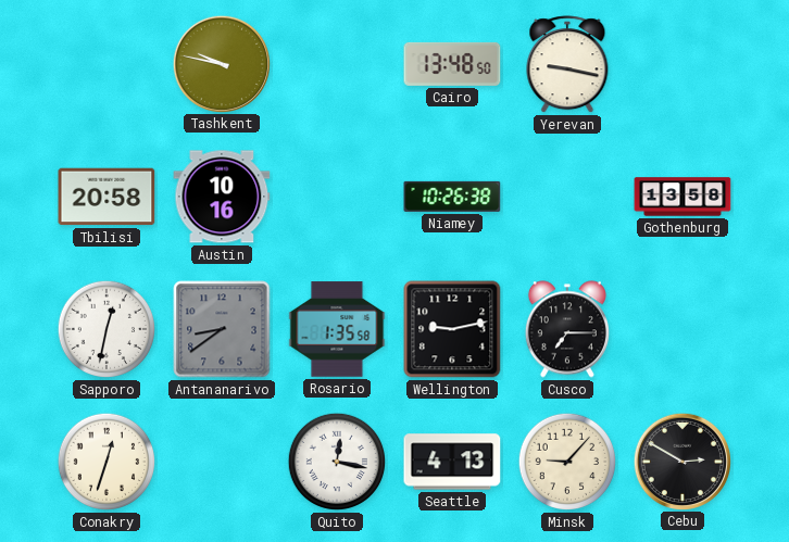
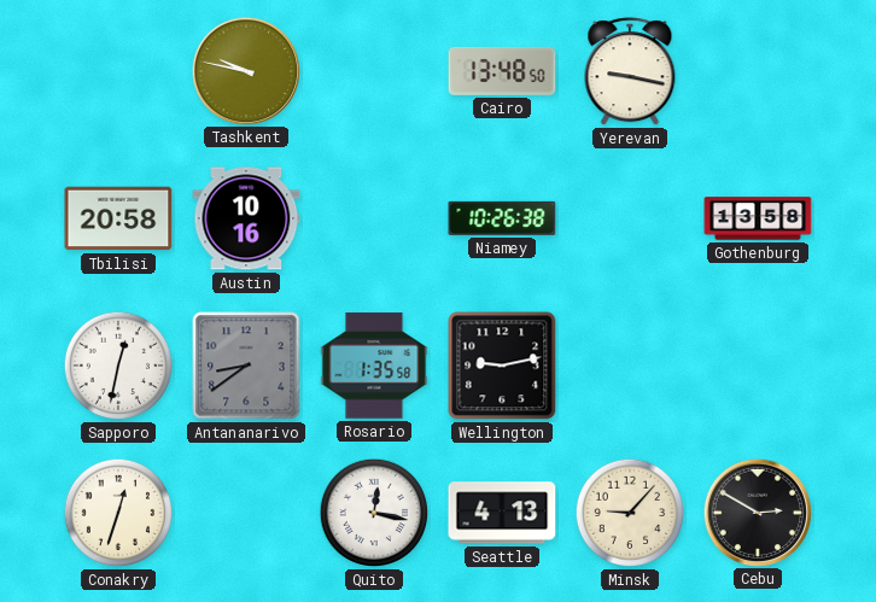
Cusco: 7:15 -> none
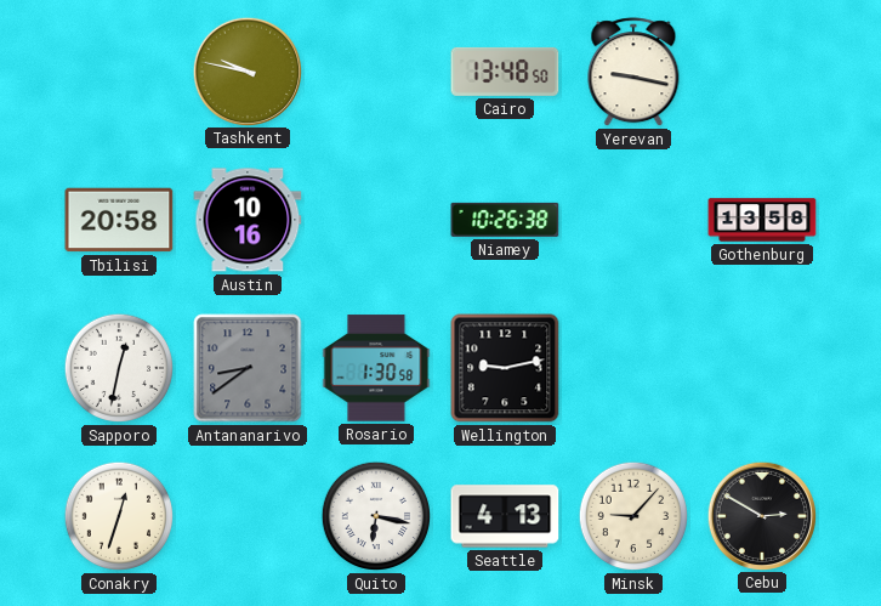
Rosario: 1:35 -> 1:30
Quito: 12:17 -> 6:17
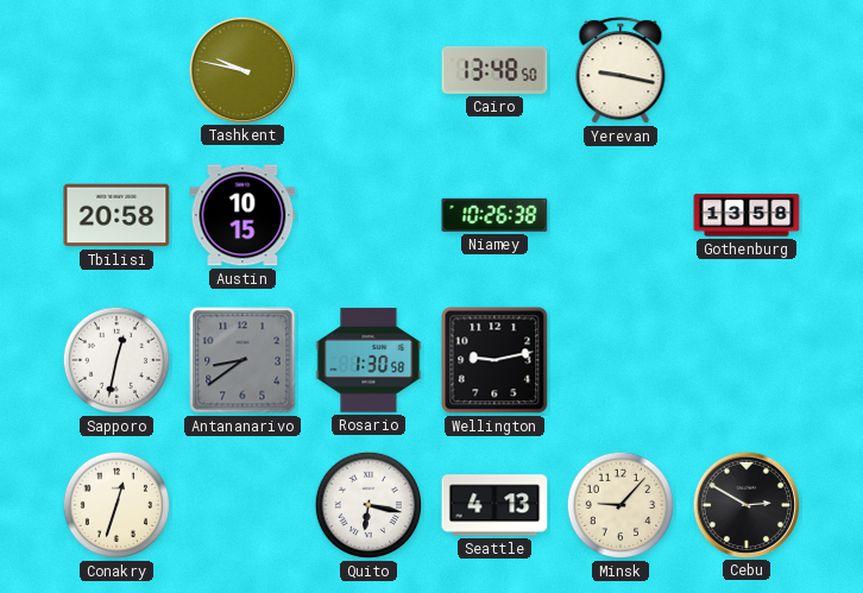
Austin: 10:16 -> 10:15
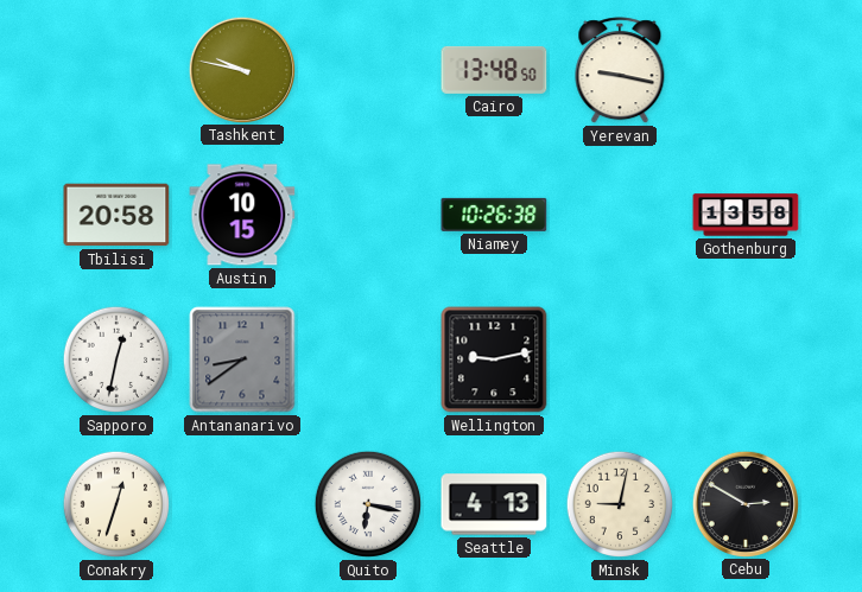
Rosario: 1:30 -> none
Minsk: 9:07 -> 9:02
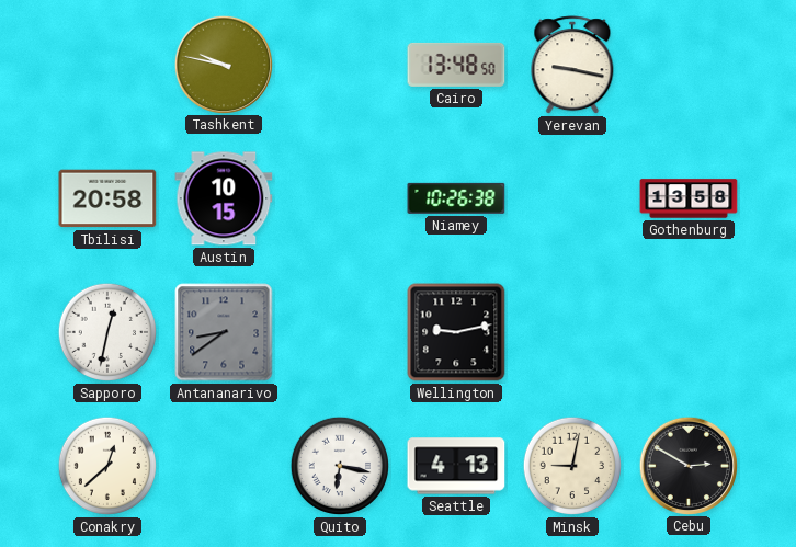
Conakry: 12:33 -> 12:38
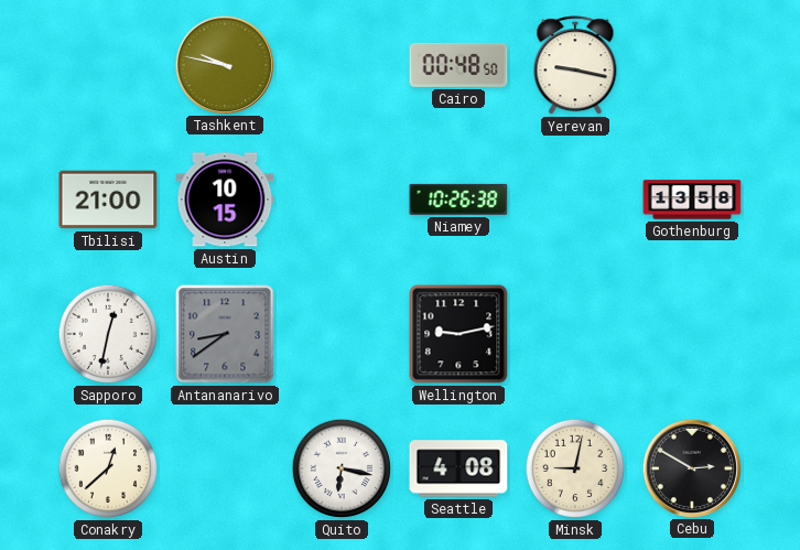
Cairo: 13:48 -> 00:48
Tbilisi: 20:58 -> 21:00
Seattle: 4:13 -> 4:08
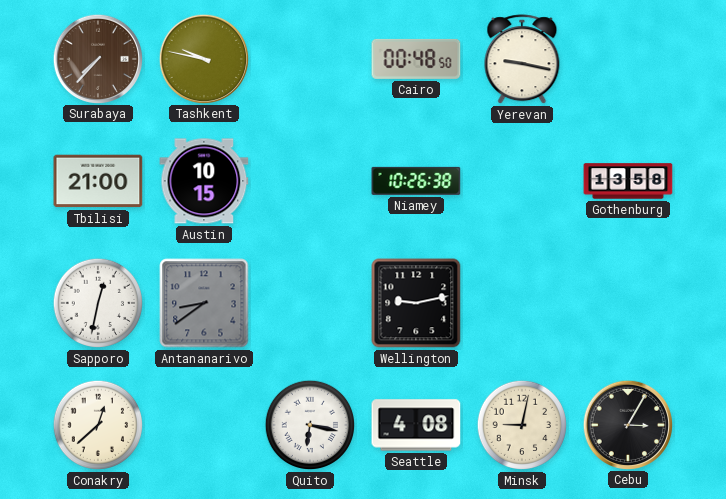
Surabaya: none -> 7:37
Cebu: 2:50 -> 3:05
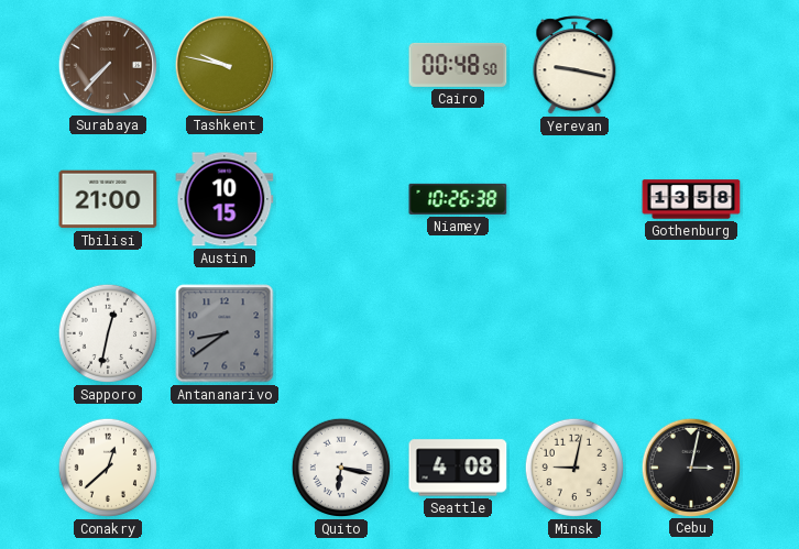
Wellington: 9:13 -> none
Cebu: 3:05 -> 3:02
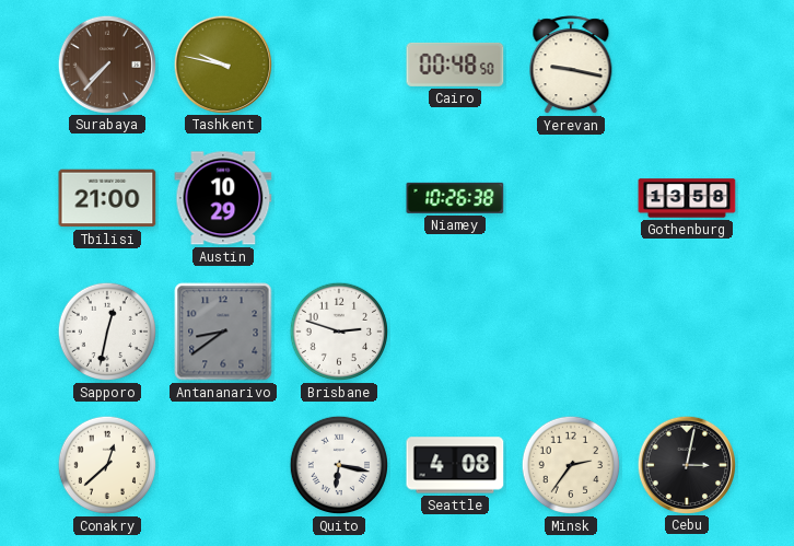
Austin: 10:15 -> 10:29
Brisbane: none -> 2:48
Minsk: 9:02 -> 2:36
